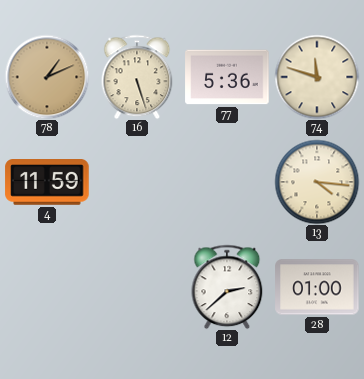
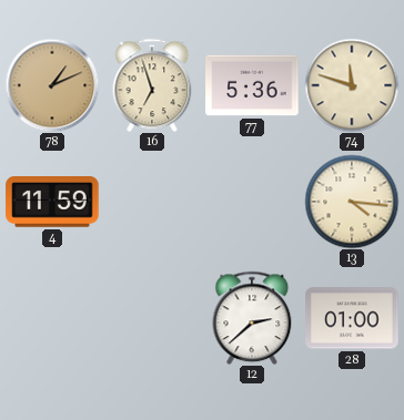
16: 5:27 -> 6:57
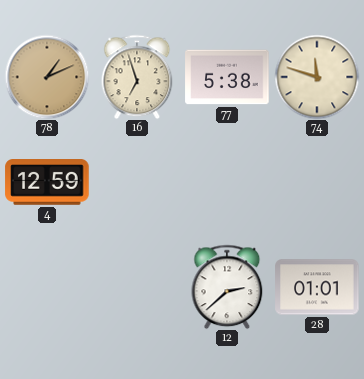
77: 5:36 -> 5:38
4: 11:59 -> 12:59
13: 4:16 -> none
28: 01:00 -> 01:01
